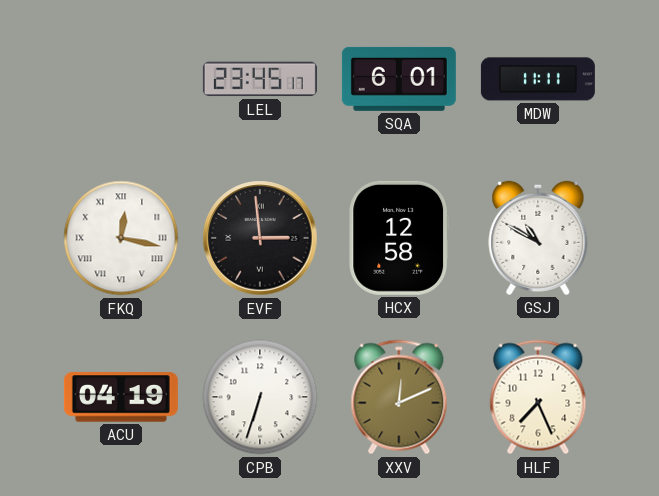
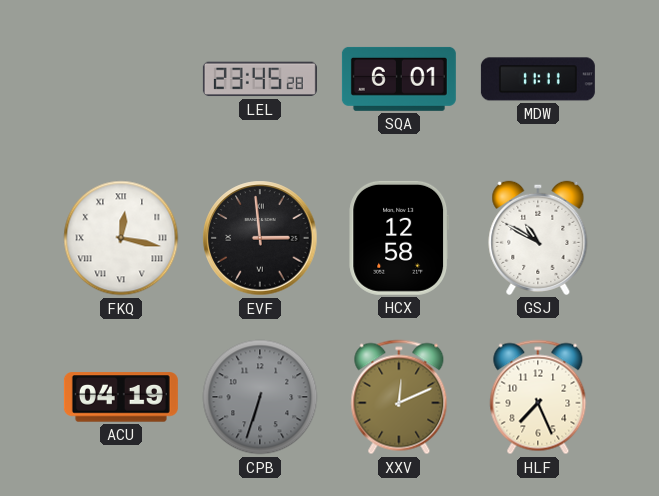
LEL: 23:45:17 -> 23:45:28
CPB dial: white -> grey
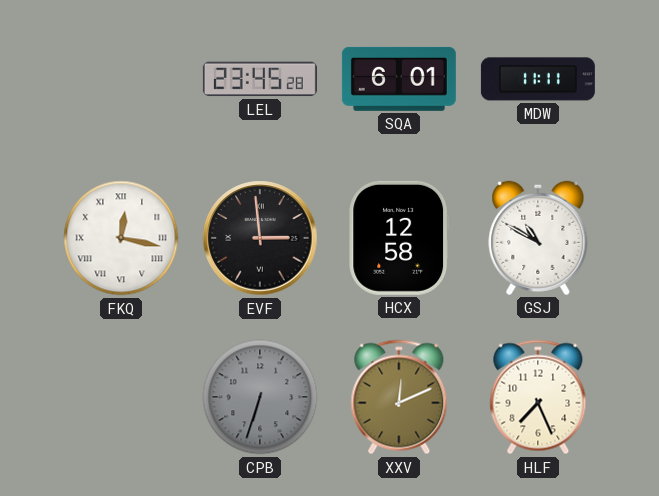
ACU: 04:19 -> none
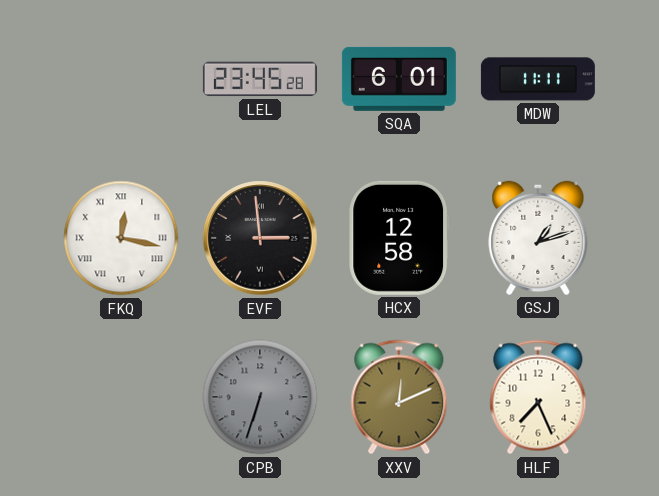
GSJ: 10:50 -> 1:12
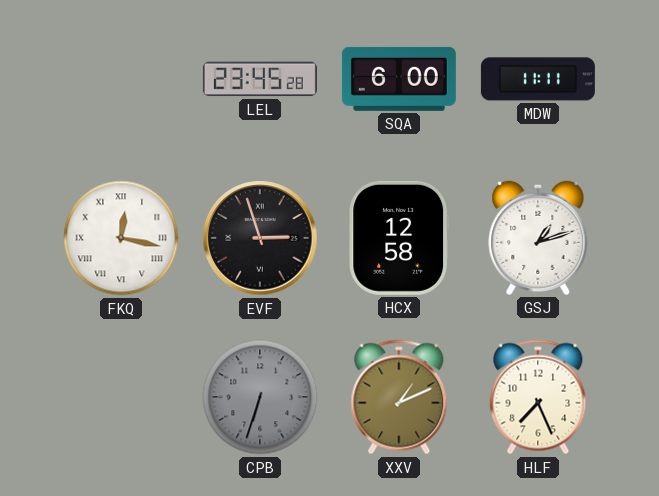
SQA: 6:01 -> 6:00
EVF: 2:59 -> 2:57
XXV: 12:11 -> 1:11
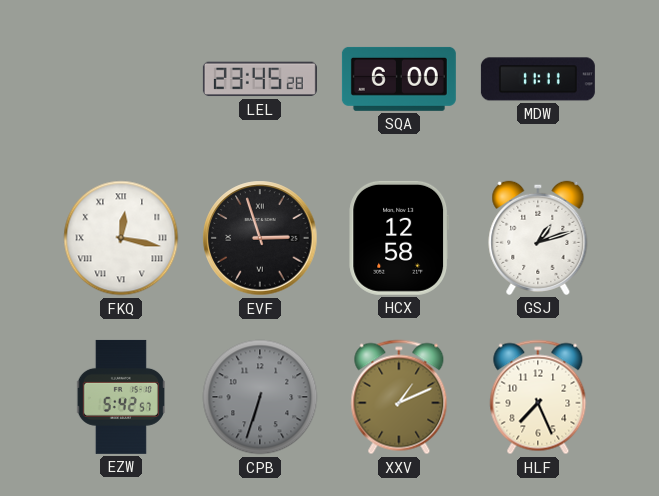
EZW: none -> 5:42
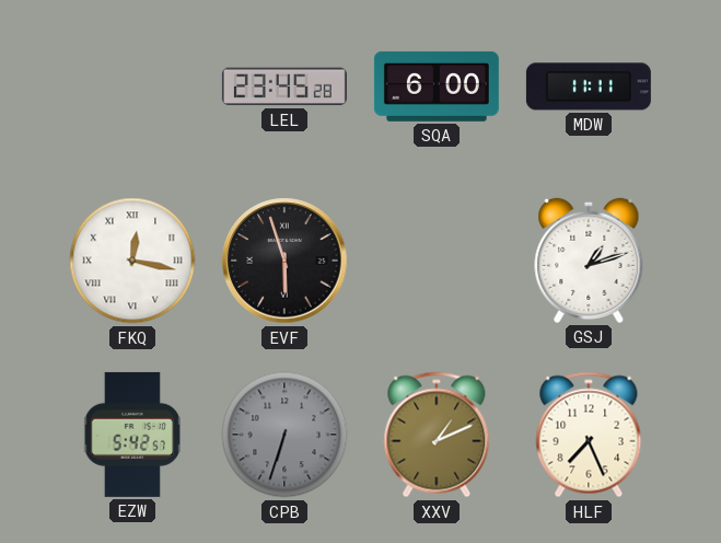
EVF: 2:57 -> 5:57
HCX: 12:58 -> none
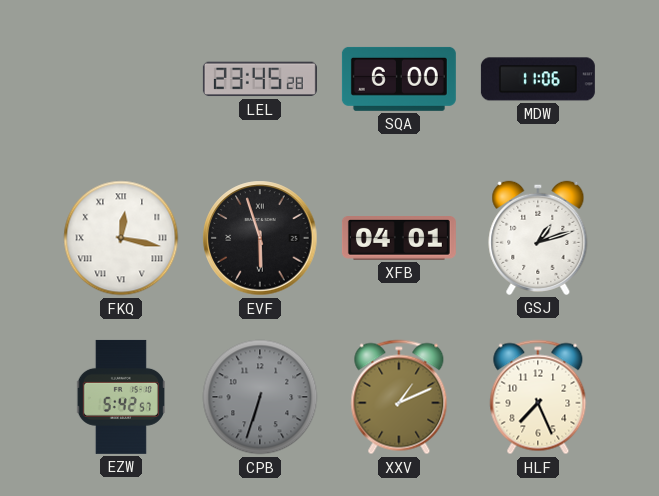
MDW: 11:11 -> 11:06
XFB: none -> 04:01
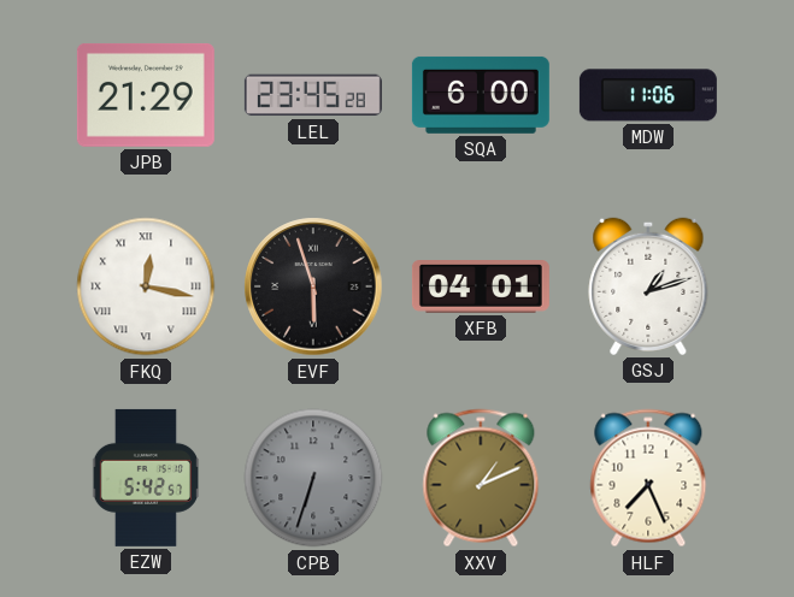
JPB: none -> 21:29
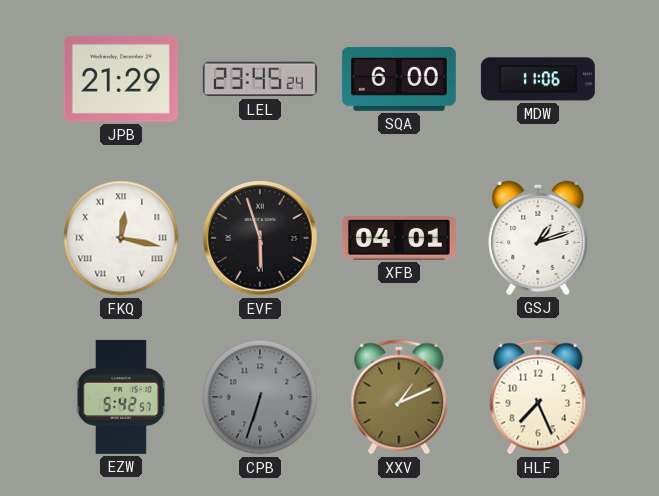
LEL: 23:45:28 -> 23:45:24
